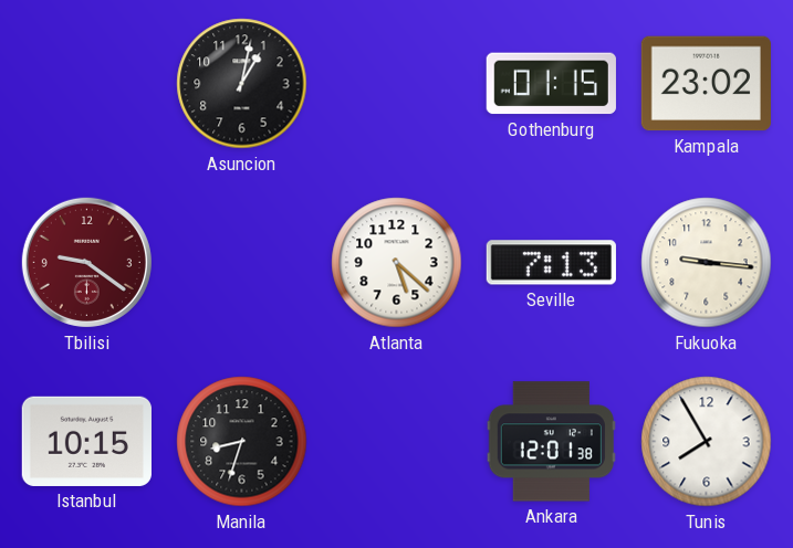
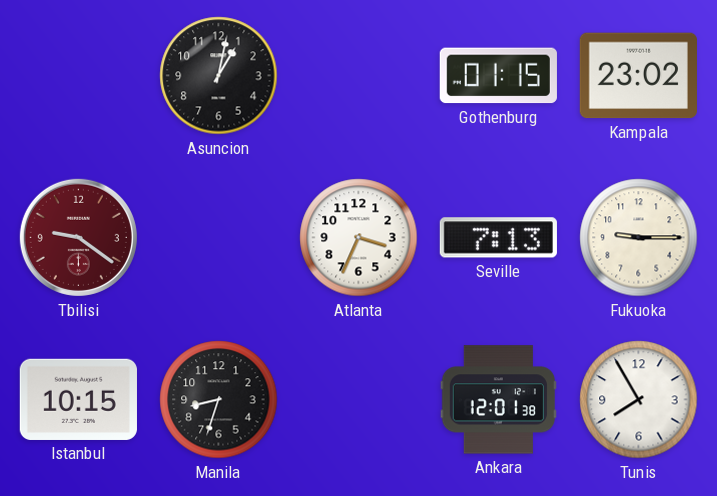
Atlanta: 5:22 -> 3:34
Fukuoka: 9:16 -> 9:15
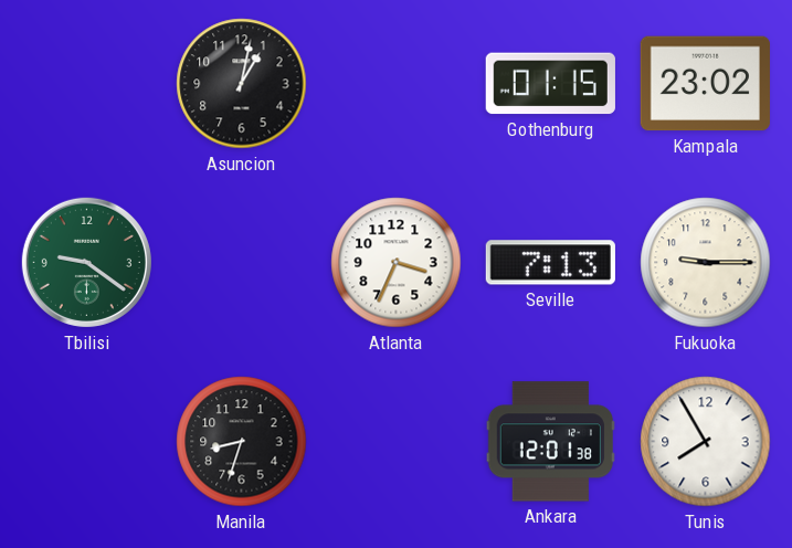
Tbilisi dial: burgundy -> green
Istanbul: 10:15 -> none
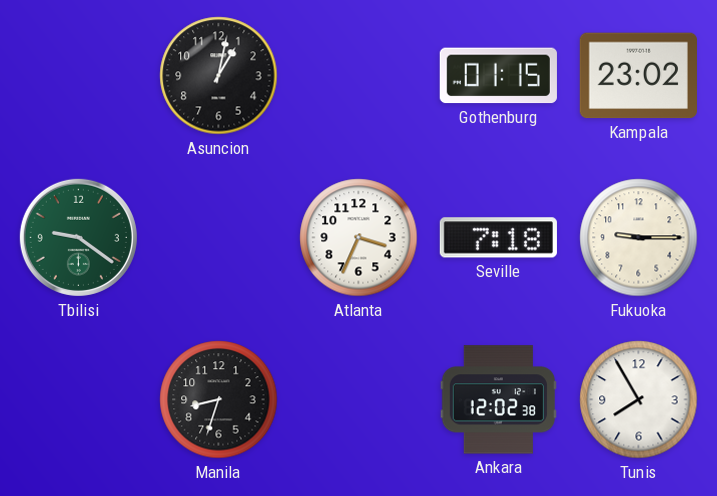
Seville: 7:13 -> 7:18
Ankara: 12:01 -> 12:02
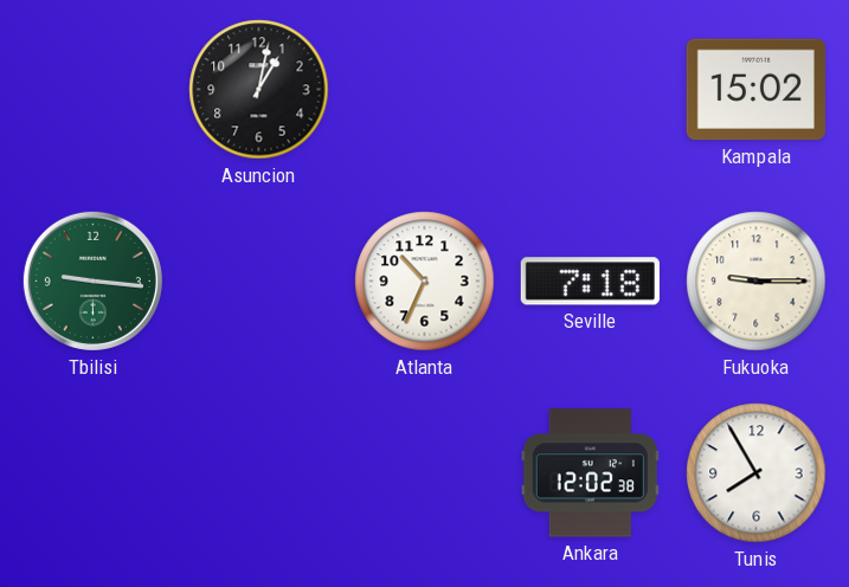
Gothenburg: 01:15 -> none
Kampala: 23:02 -> 15:02
Tbilisi: 9:21 -> 9:16
Atlanta: 3:34 -> 10:34
Manila: 8:33 -> none
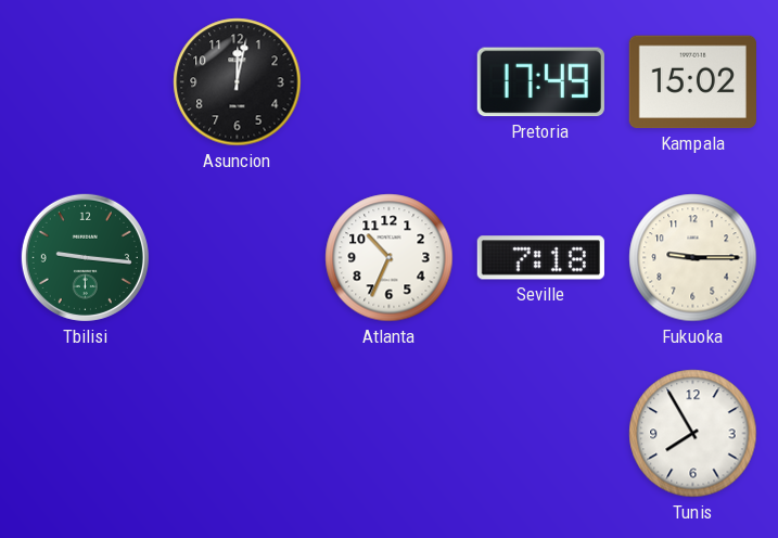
Asuncion: 1:02 -> 12:02
Pretoria: none -> 17:49
Ankara: 12:02 -> none
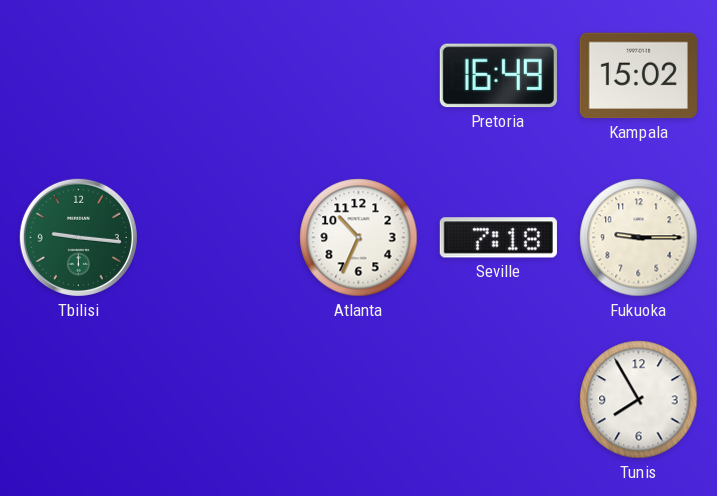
Asuncion: 12:02 -> none
Pretoria: 17:49 -> 16:49
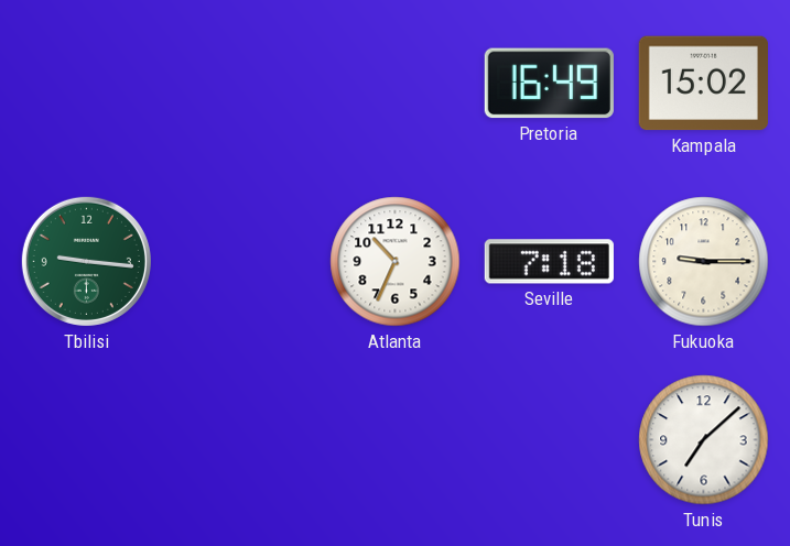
Tunis: 7:55 -> 7:08
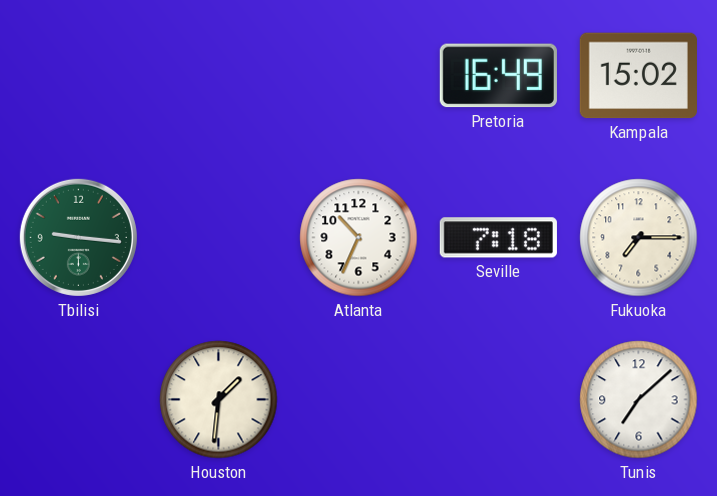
Fukuoka: 9:15 -> 7:15
Houston: none -> 1:31
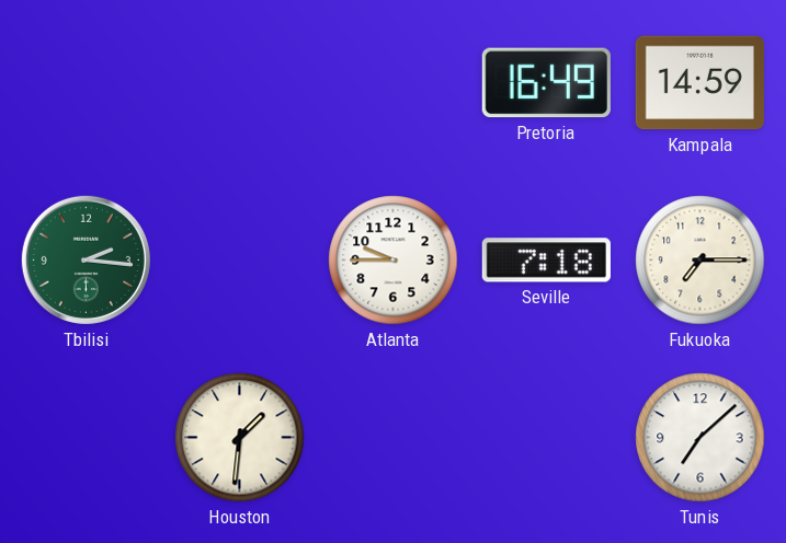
Kampala: 15:02 -> 14:59
Tbilisi: 9:16 -> 2:16
Atlanta: 10:34 -> 9:45
